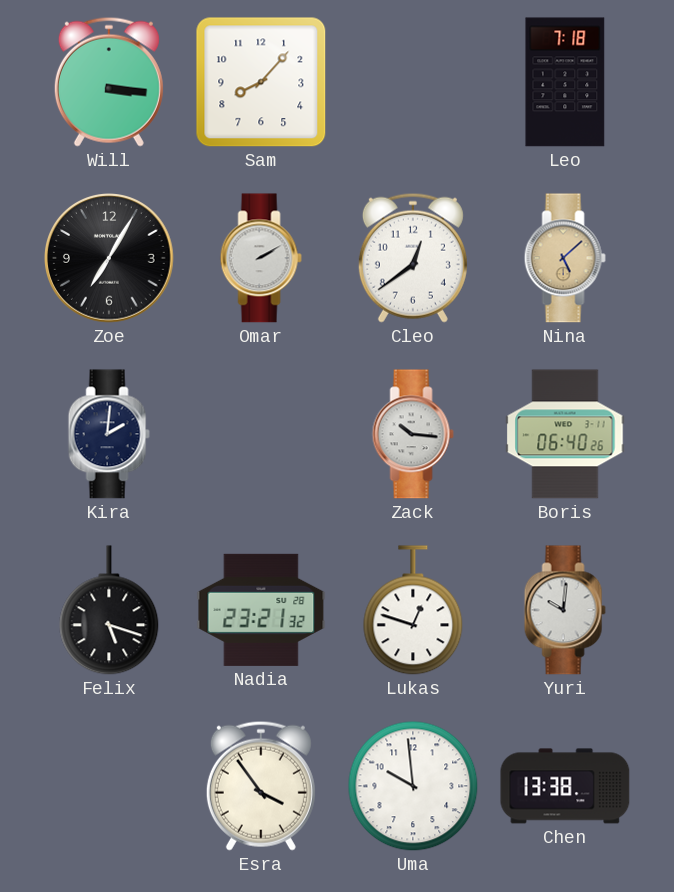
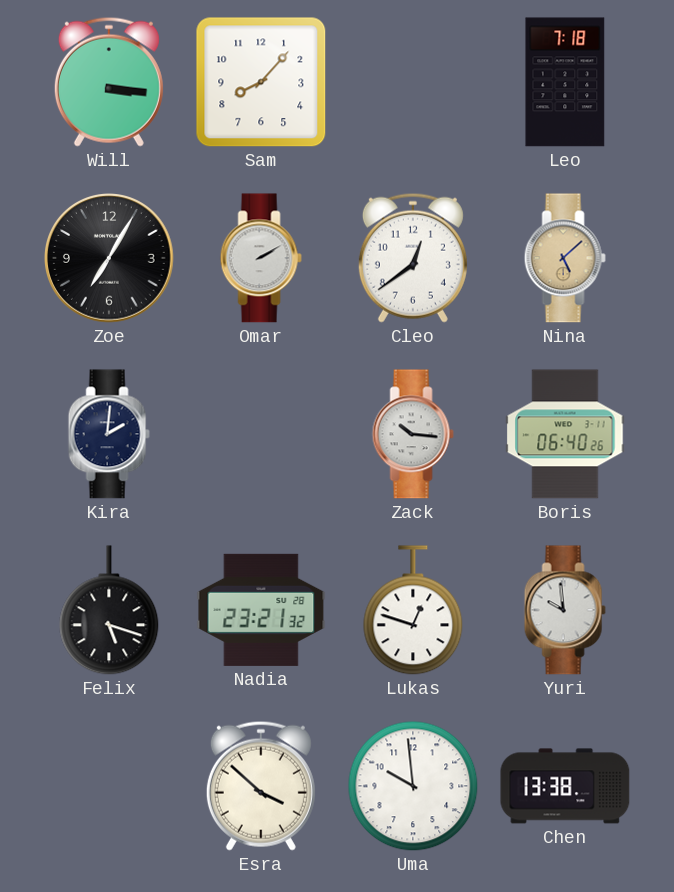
Yuri: 10:01 -> 9:59
Esra: 3:54 -> 3:52
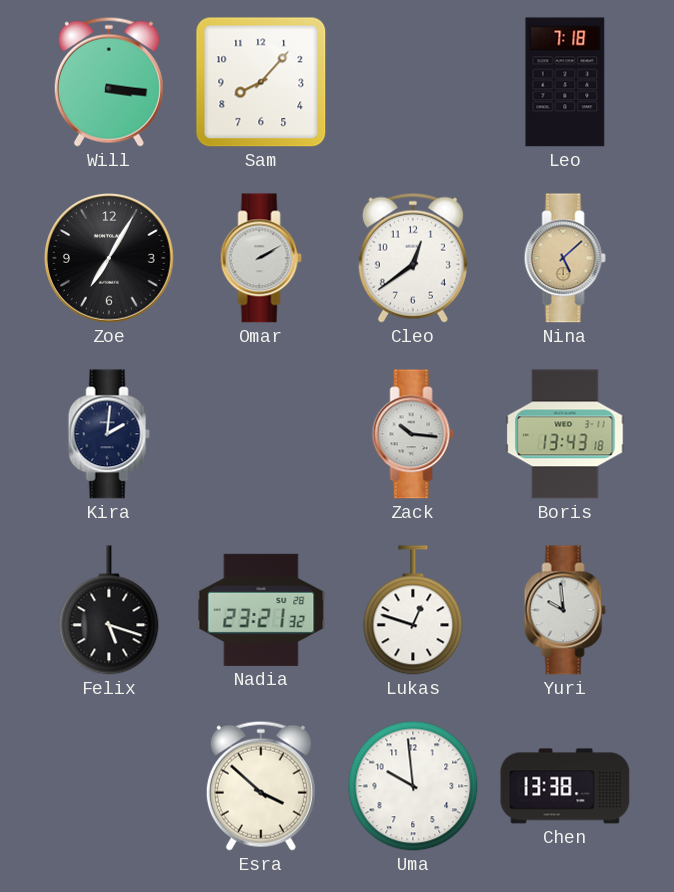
Boris: 06:40 -> 13:43
